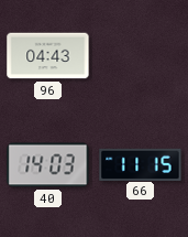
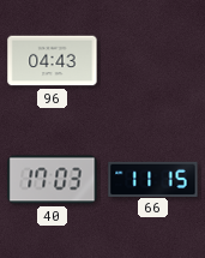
40: 14:03 -> 17:03
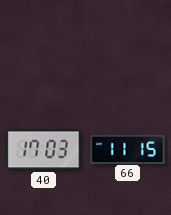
96: 04:43 -> none
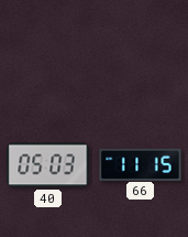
40: 17:03 -> 05:03
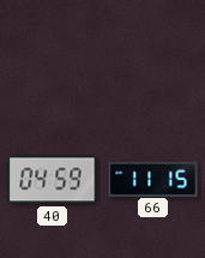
40: 05:03 -> 04:59
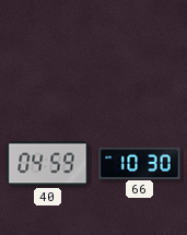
66: 11:15 -> 10:30
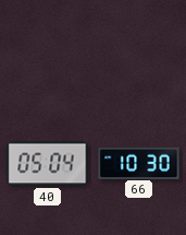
40: 04:59 -> 05:04
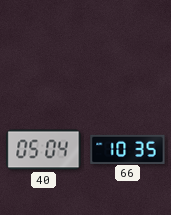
66: 10:30 -> 10:35
